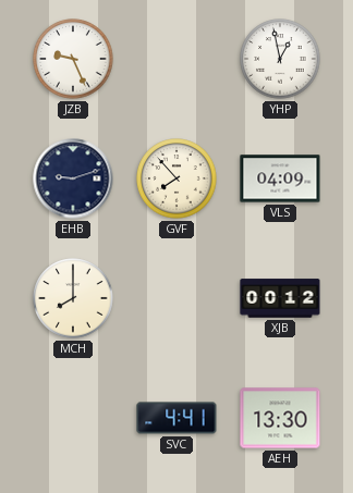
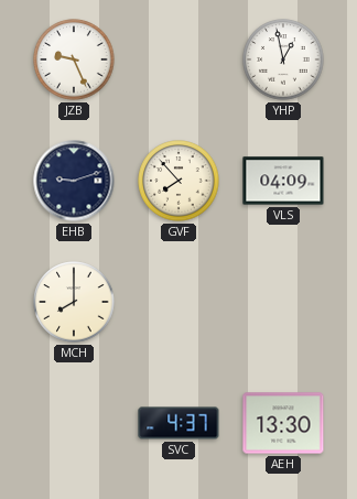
XJB: 00:12 -> none
SVC: 4:41 -> 4:37
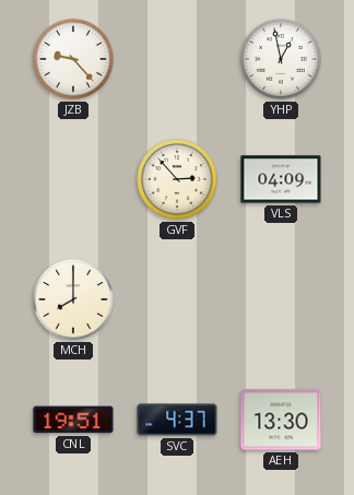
JZB: 9:26 -> 9:23
EHB: 9:12 -> none
GVF: 7:53 -> 2:53
CNL: none -> 19:51
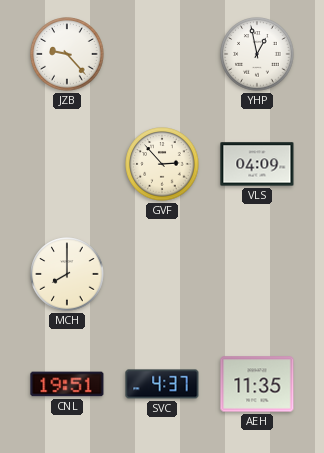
AEH: 13:30 -> 11:35
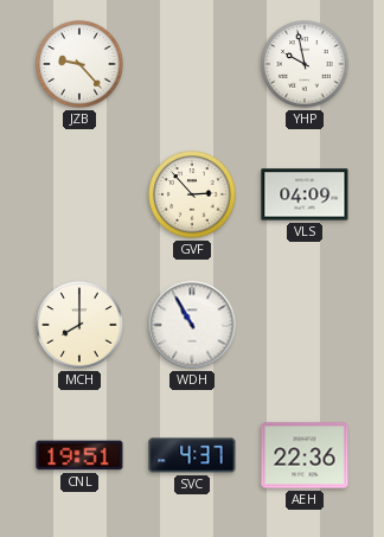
YHP: 12:58 -> 9:58
WDH: none -> 10:55
AEH: 11:35 -> 22:36
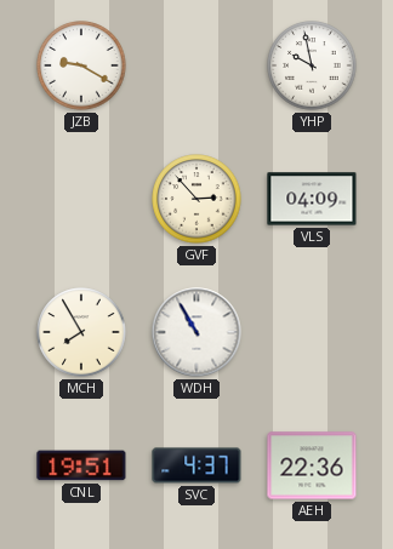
JZB: 9:23 -> 9:20
MCH: 8:00 -> 7:55
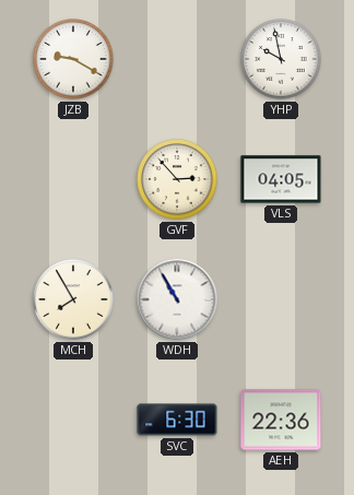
VLS: 04:09 -> 04:05
CNL: 19:51 -> none
SVC: 4:37 -> 6:30
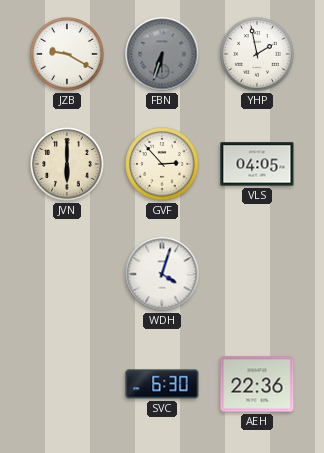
FBN: none -> 6:33
YHP: 9:58 -> 1:58
JVN: none -> 6:00
MCH: 7:55 -> none
WDH: 10:55 -> 4:03
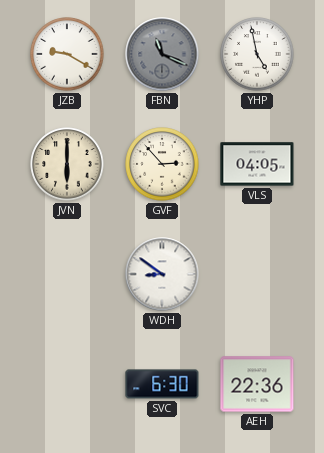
FBN: 6:33 -> 11:19
YHP: 1:58 -> 4:58
WDH: 4:03 -> 8:51
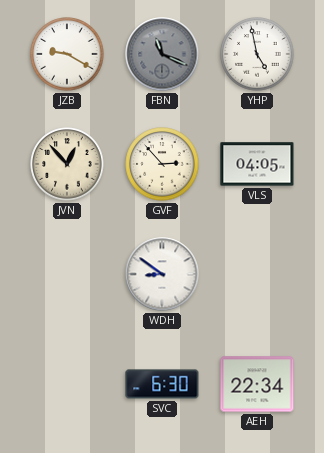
JVN: 6:00 -> 12:53
AEH: 22:36 -> 22:34
